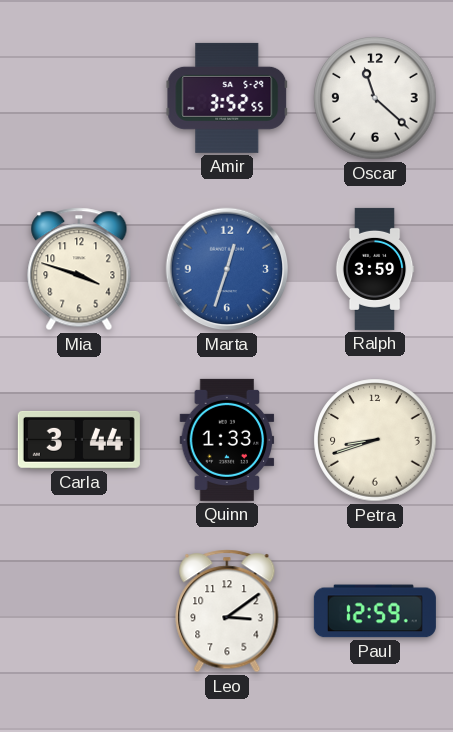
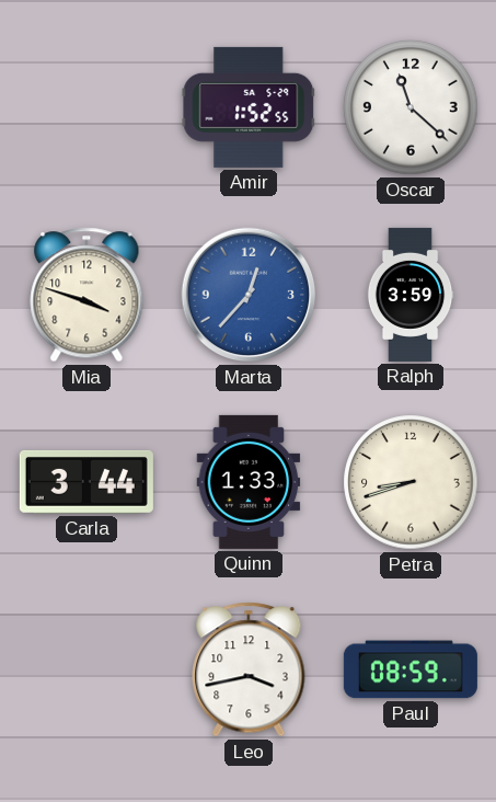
Amir: 3:52 -> 1:52
Marta: 12:33 -> 12:37
Leo: 3:09 -> 3:43
Paul: 12:59 -> 08:59
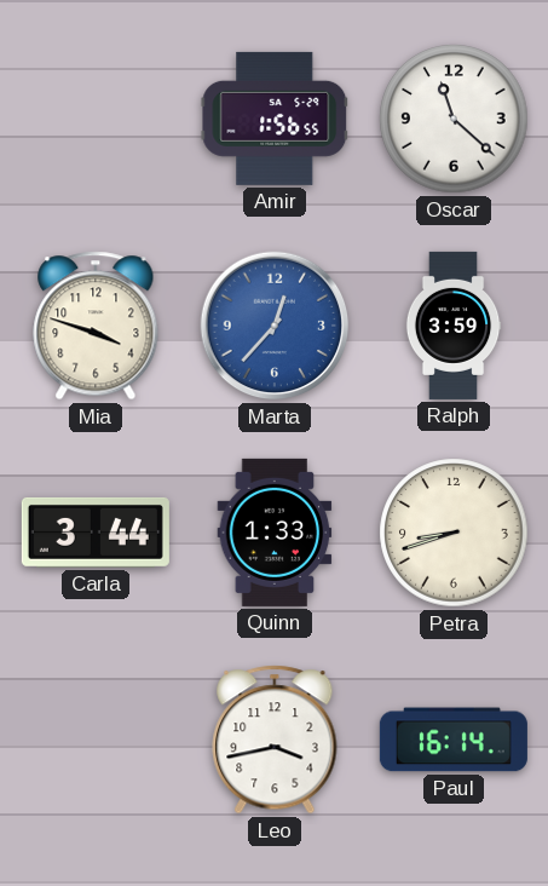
Amir: 1:52 -> 1:56
Paul: 08:59 -> 16:14
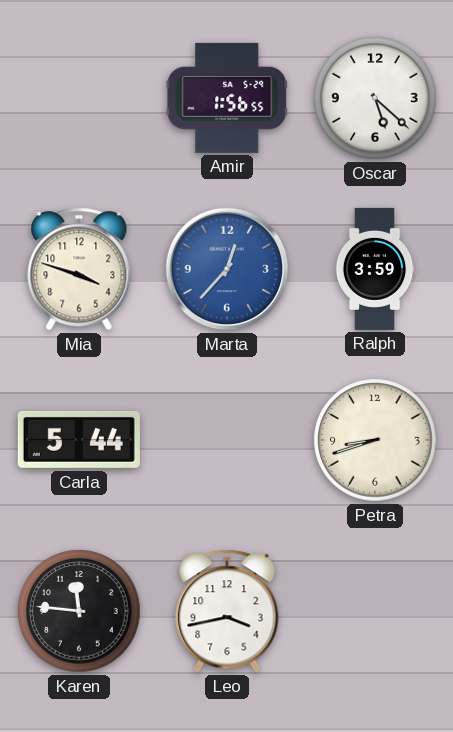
Oscar: 11:22 -> 5:22
Carla: 3:44 -> 5:44
Quinn: 1:33 -> none
Karen: none -> 11:46
Paul: 16:14 -> none
